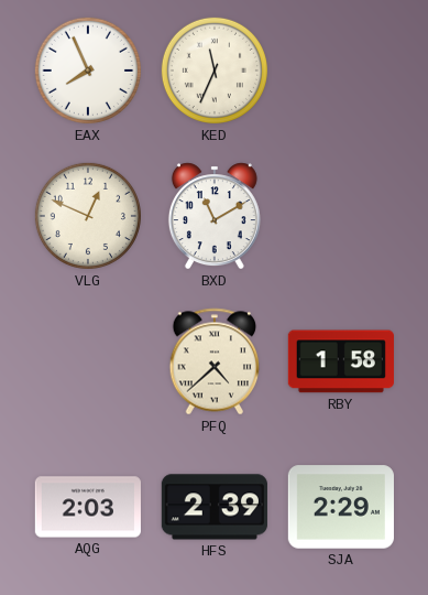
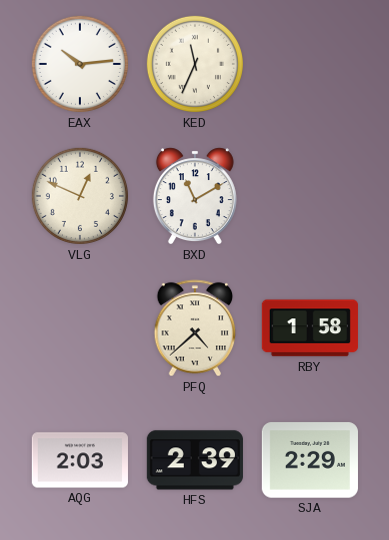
EAX: 7:56 -> 10:14
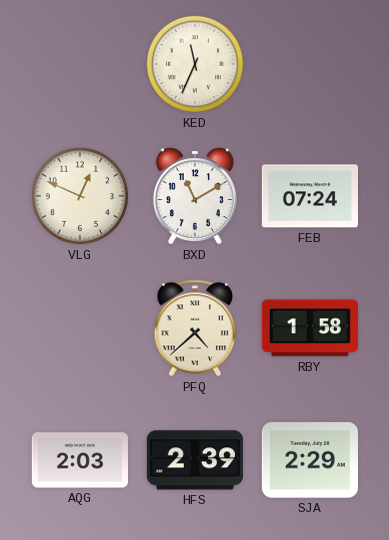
EAX: 10:14 -> none
FEB: none -> 07:24
